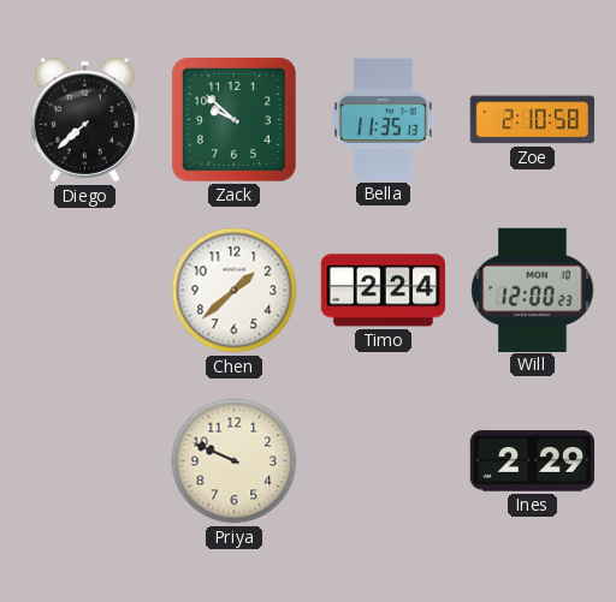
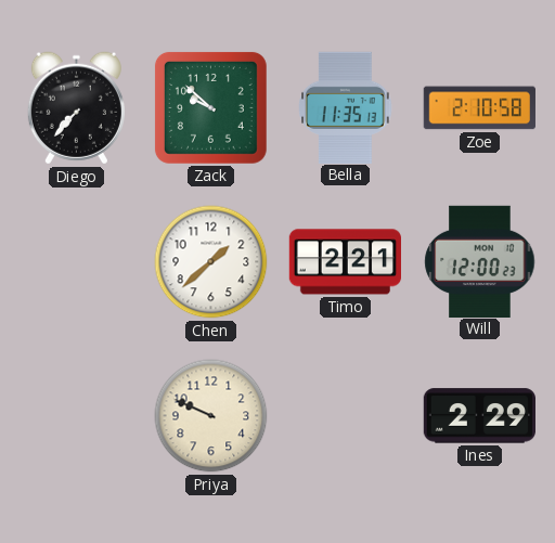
Diego: 7:38 -> 7:37
Timo: 2:24 -> 2:21
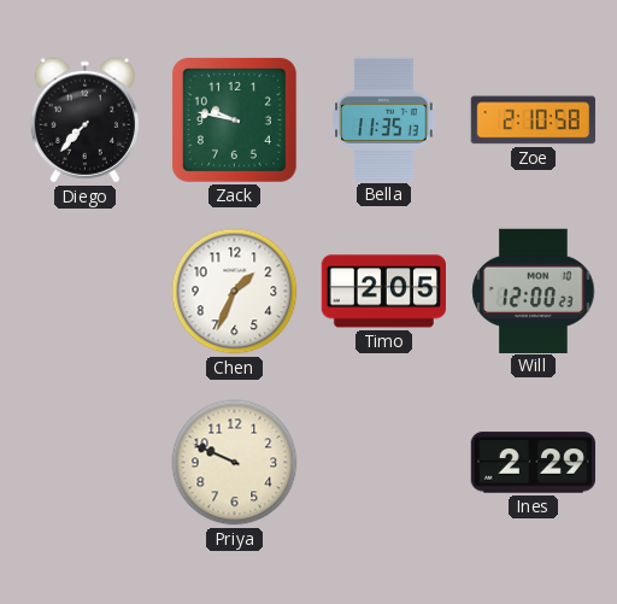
Zack: 9:52 -> 9:47
Chen: 1:38 -> 1:34
Timo: 2:21 -> 2:05
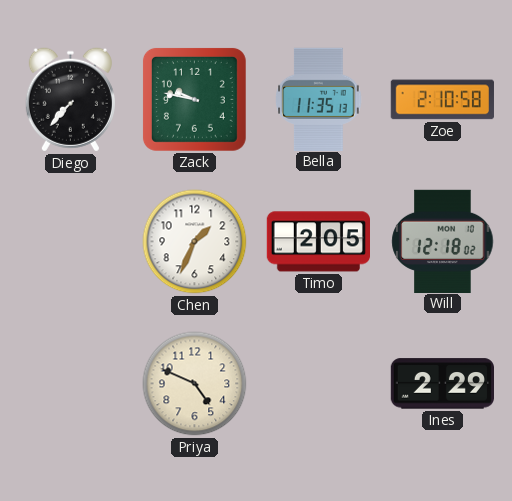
Will: 12:00 -> 12:18
Priya: 9:49 -> 4:49
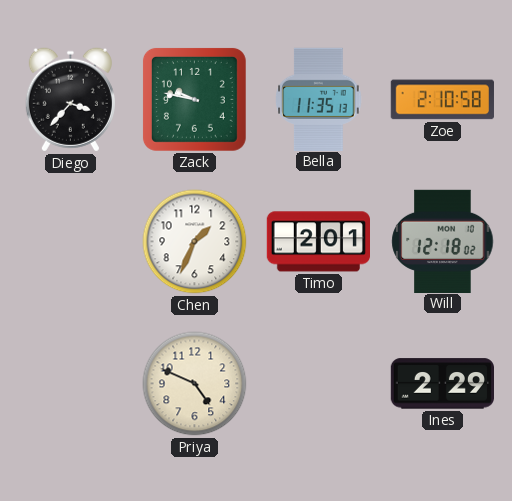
Diego: 7:37 -> 3:37
Timo: 2:05 -> 2:01
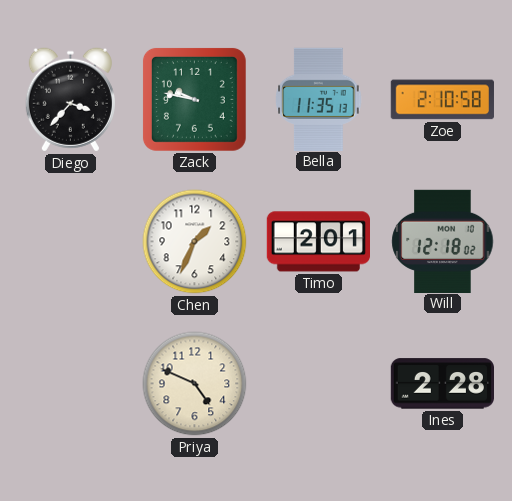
Ines: 2:29 -> 2:28
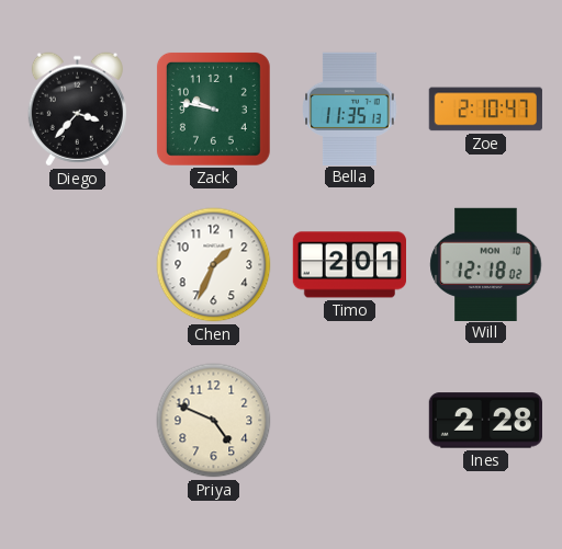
Zoe: 2:10:58 -> 2:10:47
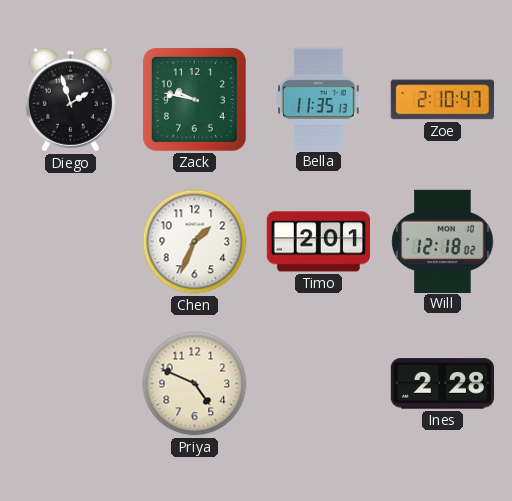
Diego: 3:37 -> 1:57
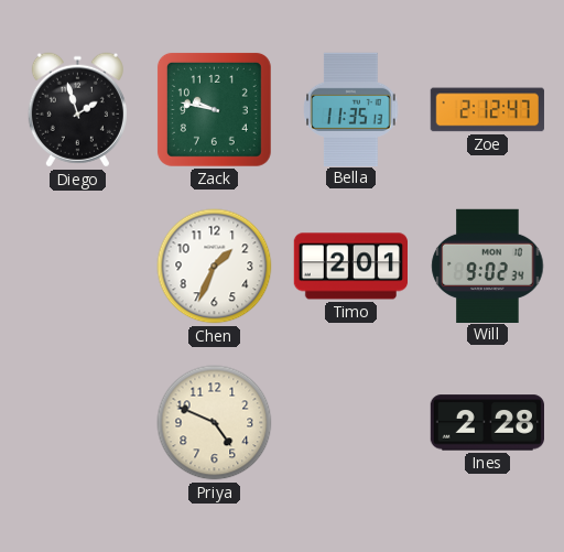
Zoe: 2:10 -> 2:12
Will: 12:18 -> 9:02
